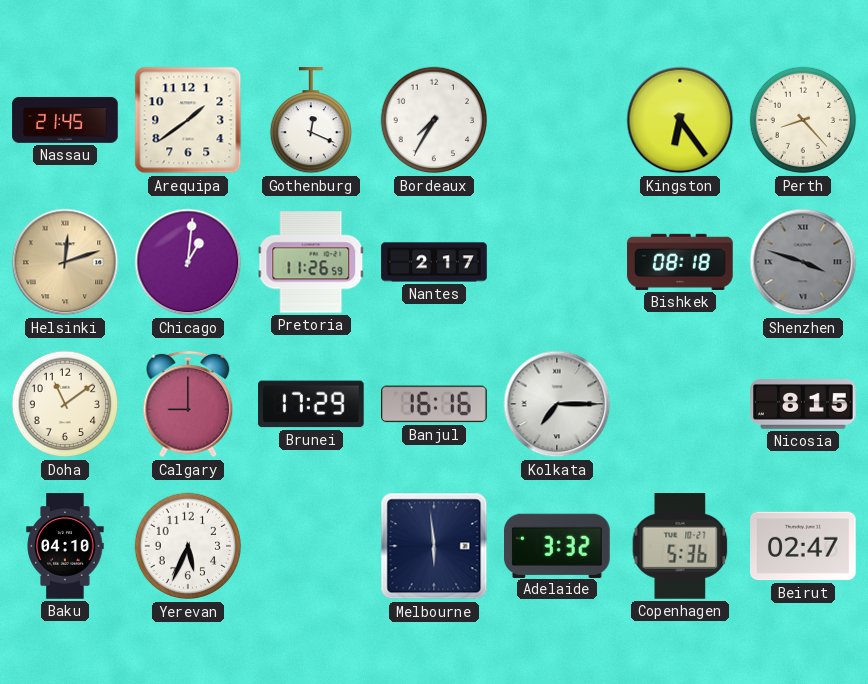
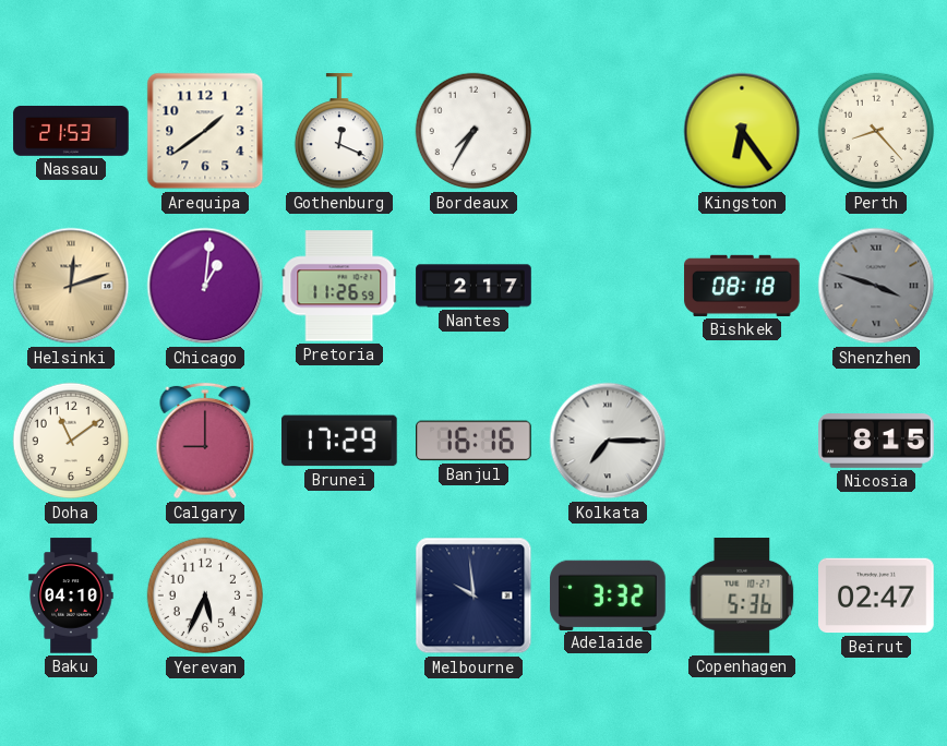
Nassau: 21:45 -> 21:53
Melbourne: 5:59 -> 9:59
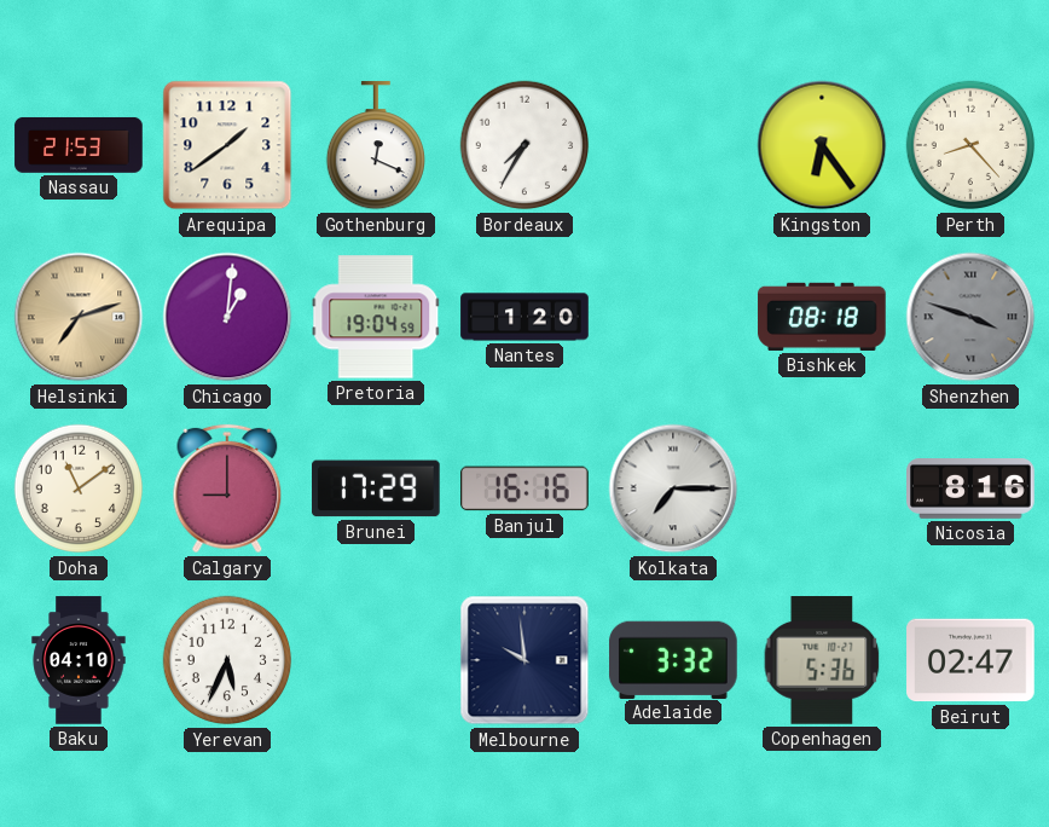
Helsinki: 12:12 -> 7:12
Pretoria: 11:26 -> 19:04
Nantes: 2:17 -> 1:20
Nicosia: 8:15 -> 8:16
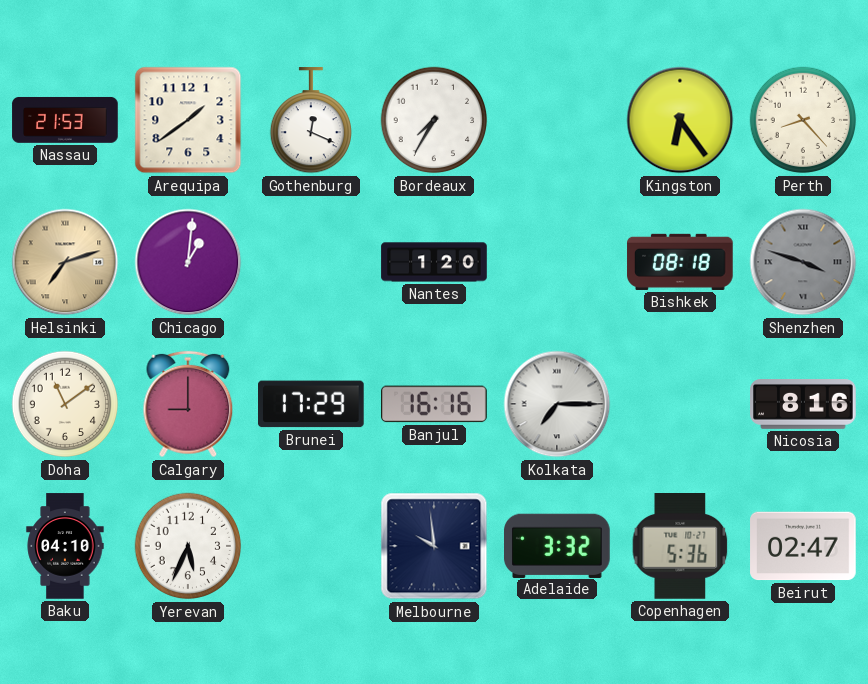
Pretoria: 19:04 -> none
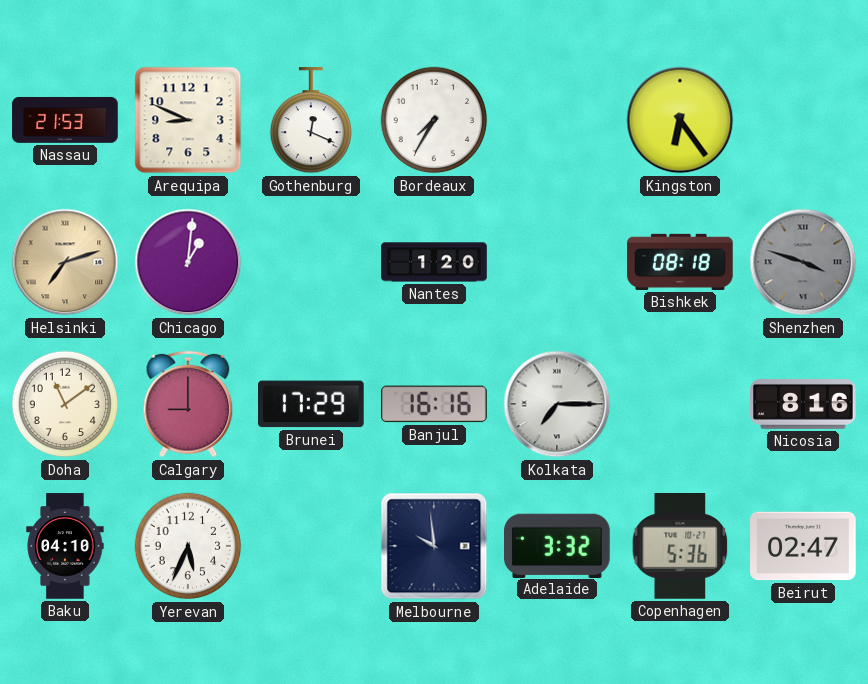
Arequipa: 1:39 -> 8:49
Perth: 8:23 -> none
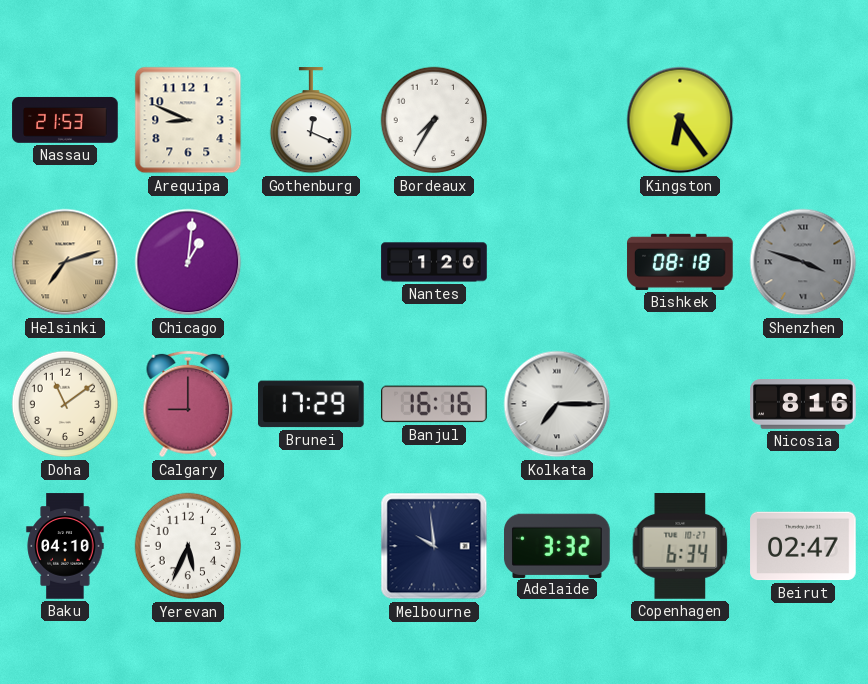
Copenhagen: 5:36 -> 6:34
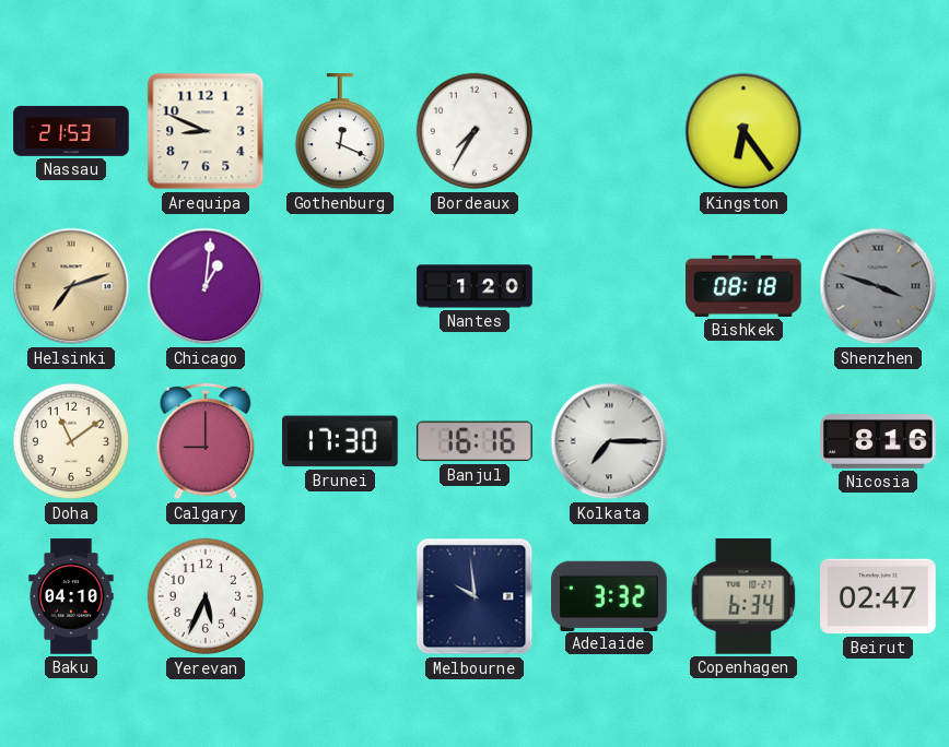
Brunei: 17:29 -> 17:30
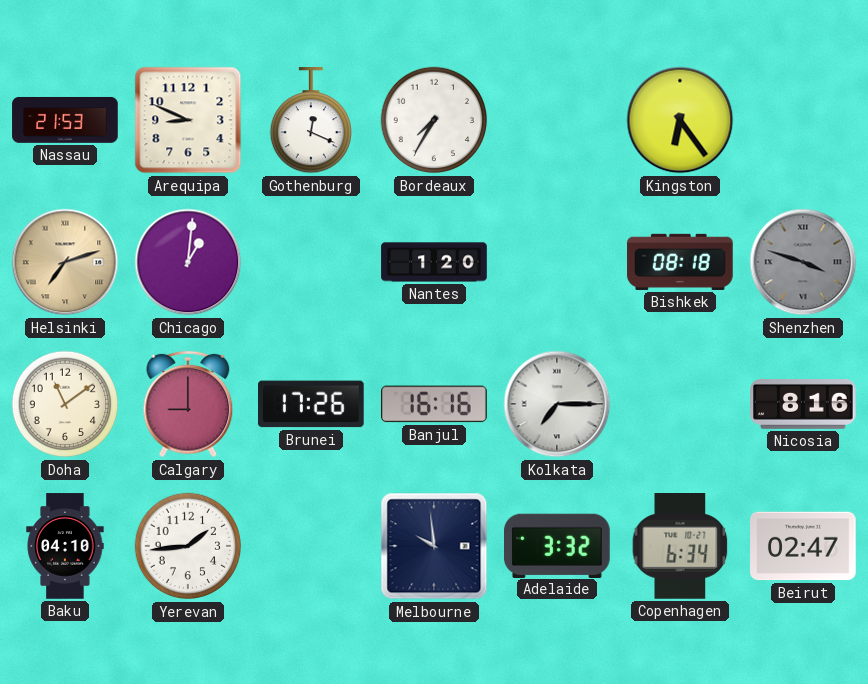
Brunei: 17:30 -> 17:26
Yerevan: 5:34 -> 1:44
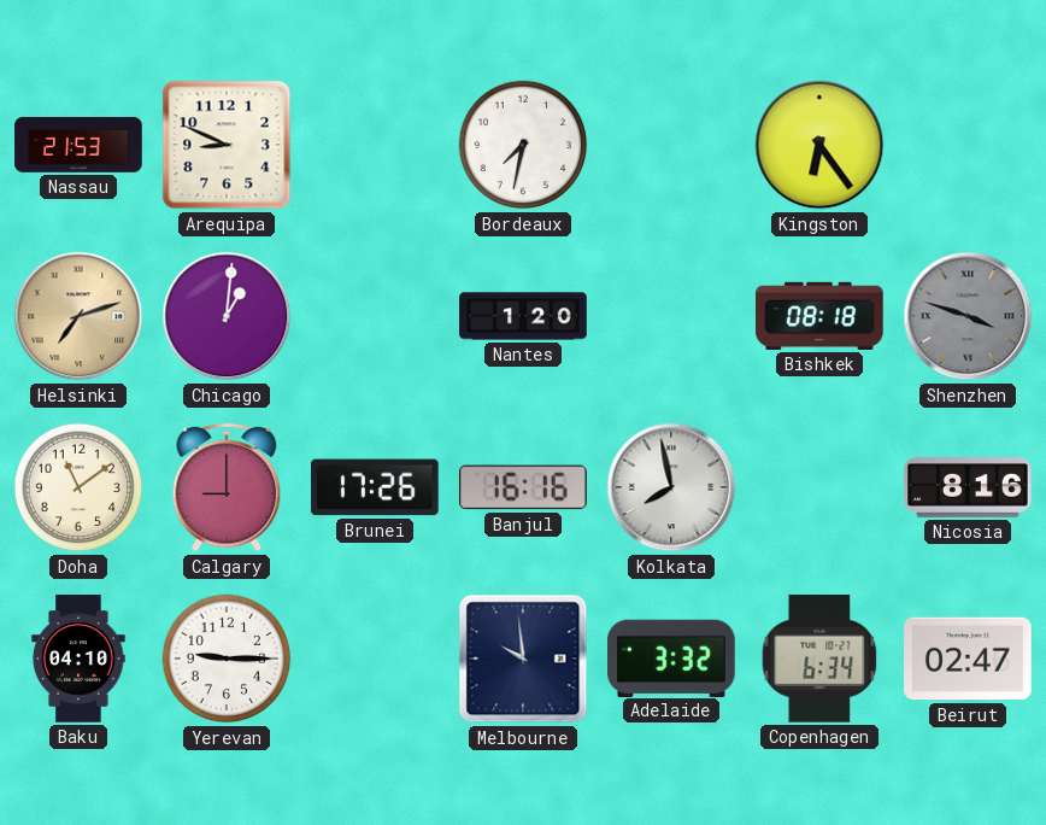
Gothenburg: 12:19 -> none
Bordeaux: 7:35 -> 7:32
Kolkata: 7:15 -> 7:58
Yerevan: 1:44 -> 9:15
